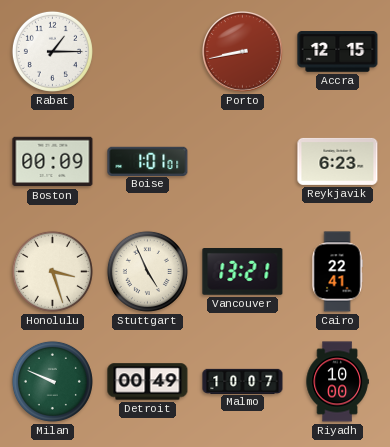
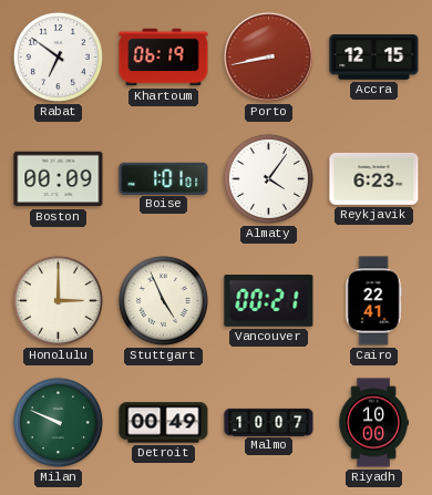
Rabat: 1:15 -> 6:51
Khartoum: none -> 06:19
Almaty: none -> 4:06
Honolulu: 3:27 -> 3:00
Vancouver: 13:21 -> 00:21
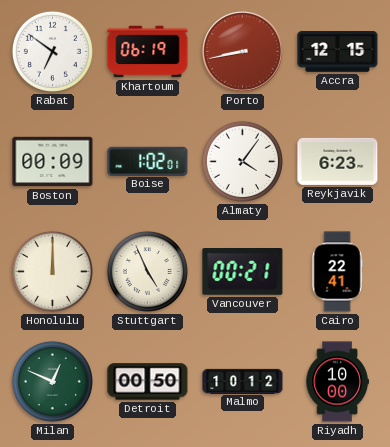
Boise: 1:01 -> 1:02
Honolulu: 3:00 -> 12:00
Milan: 9:49 -> 12:49
Detroit: 00:49 -> 00:50
Malmo: 10:07 -> 10:12
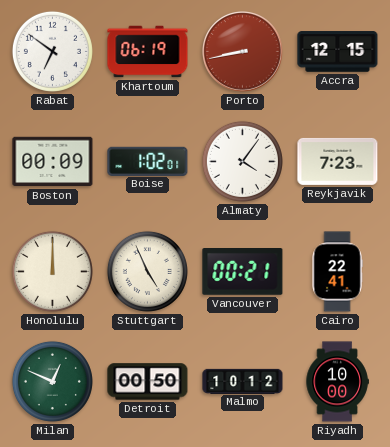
Reykjavik: 6:23 -> 7:23
